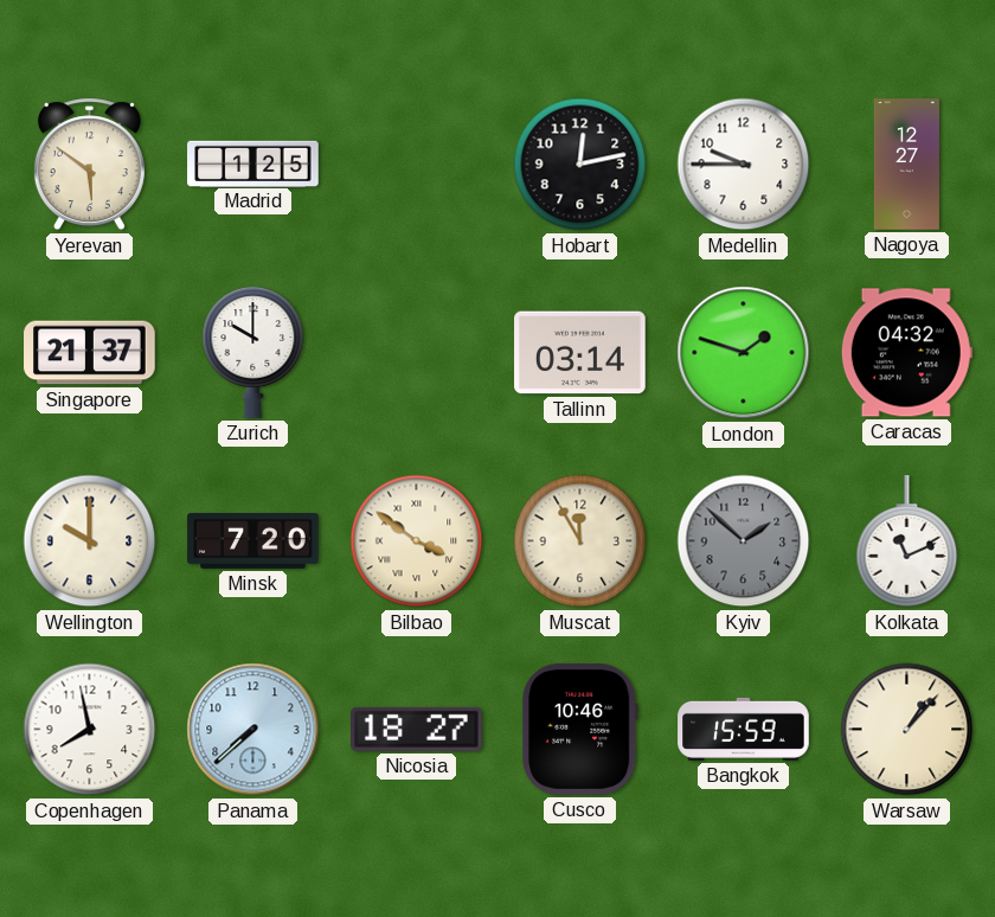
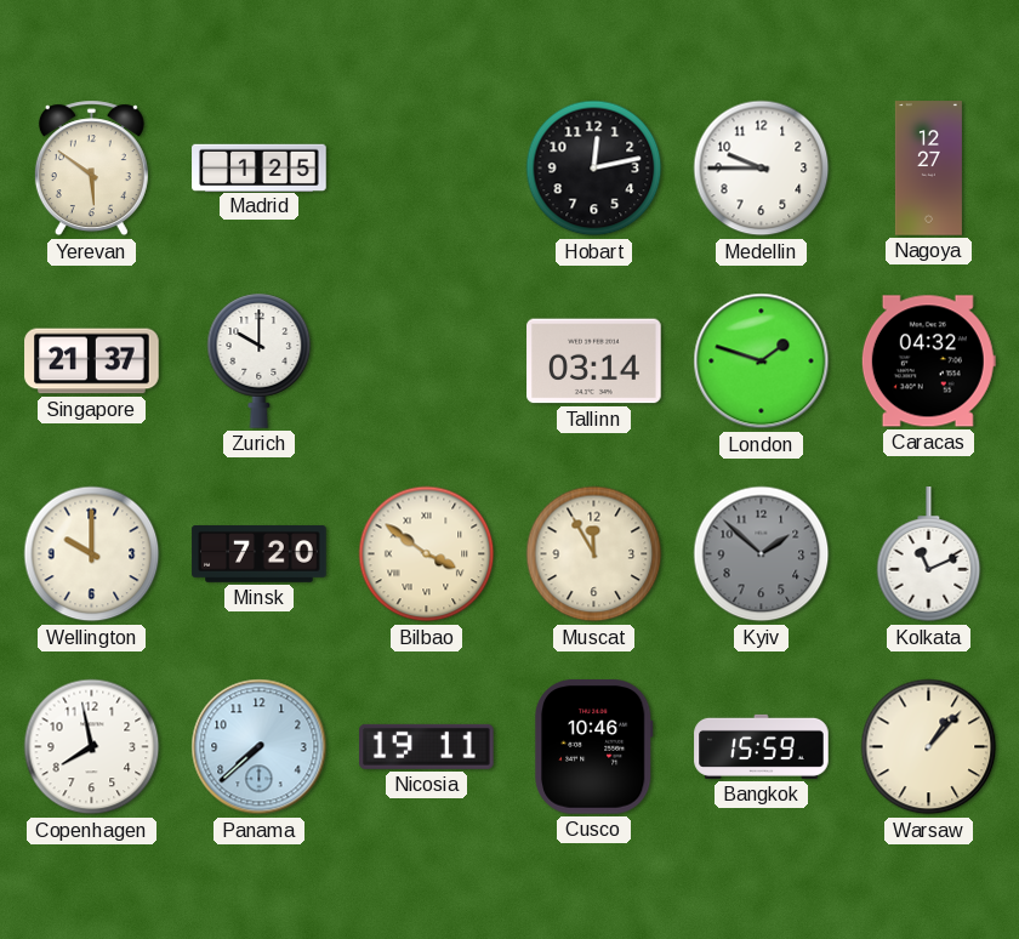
Nicosia: 18:27 -> 19:11
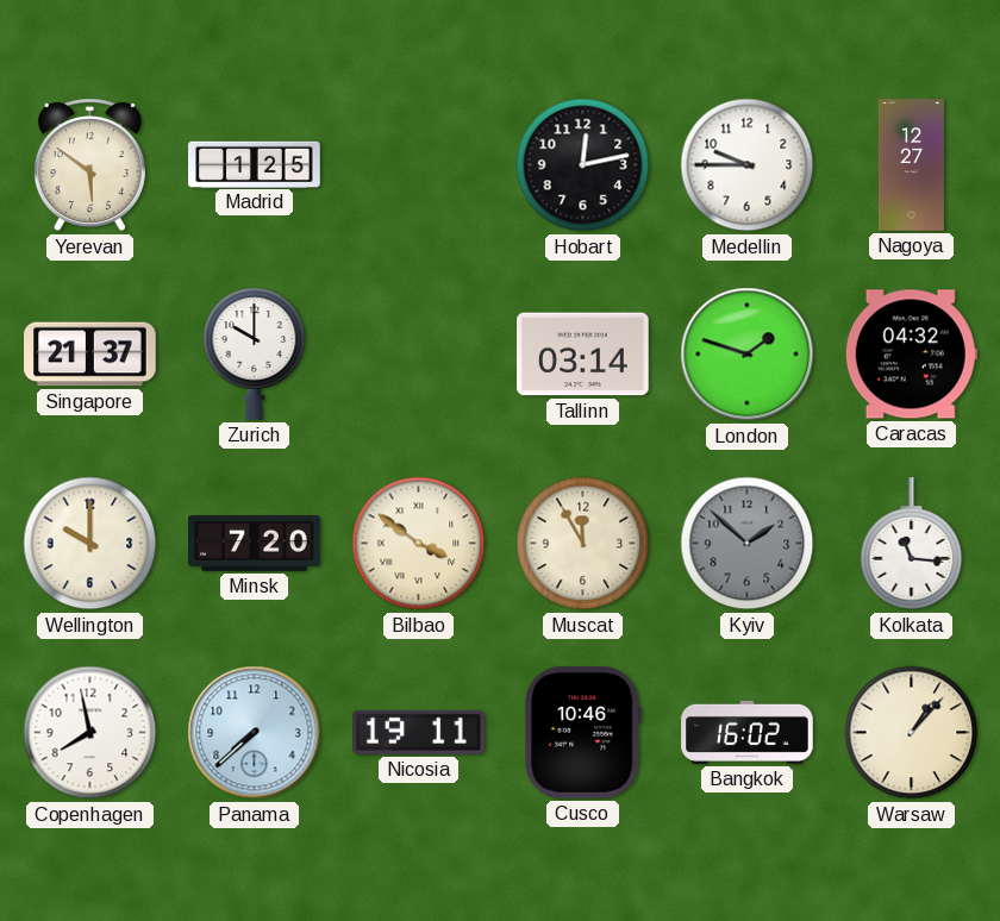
Kolkata: 11:11 -> 11:16
Bangkok: 15:59 -> 16:02
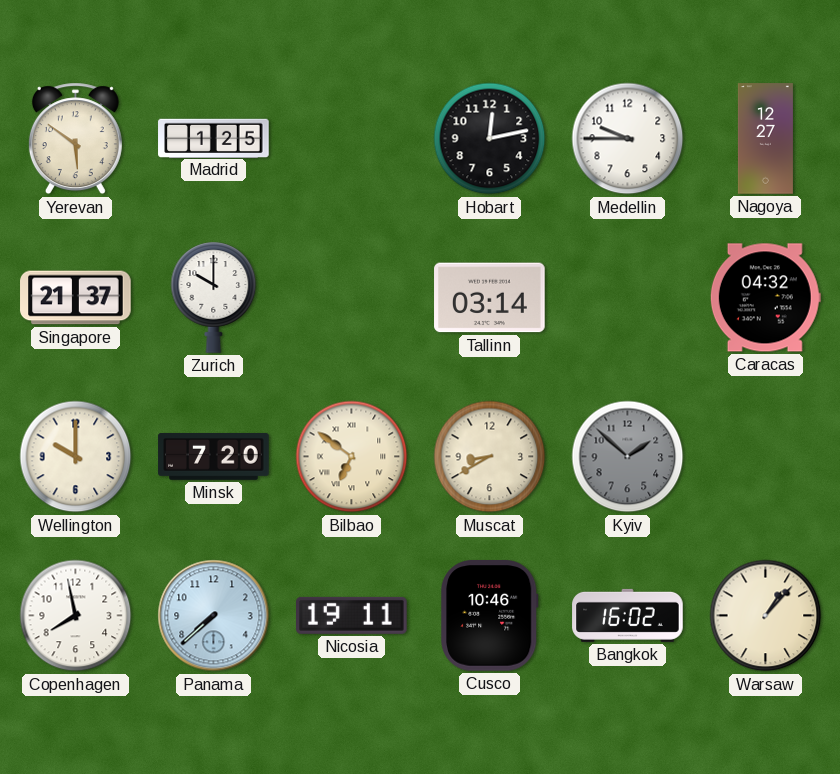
London: 1:48 -> none
Bilbao: 3:51 -> 6:51
Muscat: 11:55 -> 8:40
Kolkata: 11:16 -> none
